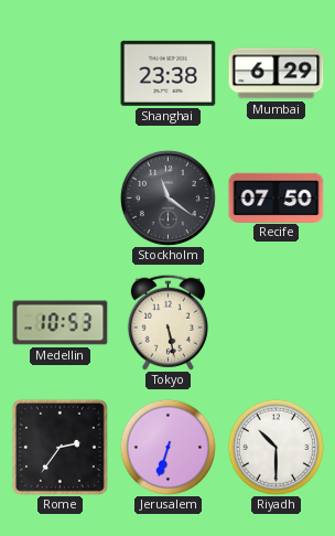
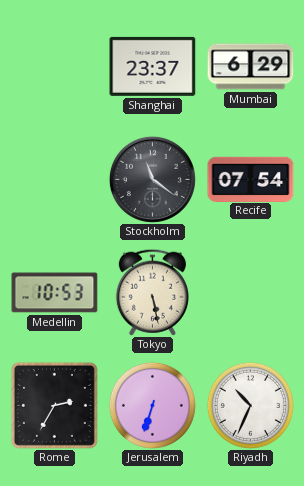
Shanghai: 23:38 -> 23:37
Recife: 07:50 -> 07:54
Rome: 2:36 -> 2:35
Riyadh: 10:30 -> 10:34
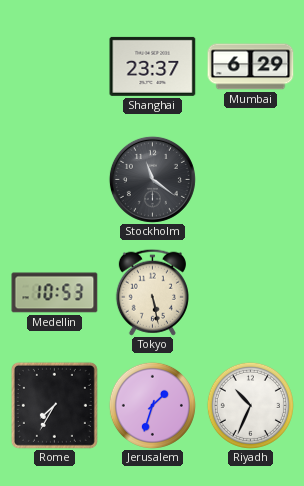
Recife: 07:54 -> none
Rome: 2:35 -> 7:35
Jerusalem: 6:33 -> 1:33
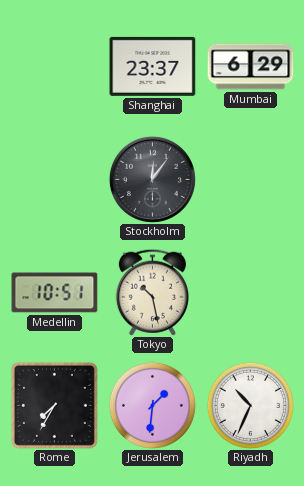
Stockholm: 11:21 -> 12:06
Medellin: 10:53 -> 10:51
Tokyo: 5:28 -> 10:28
Jerusalem: 1:33 -> 1:31
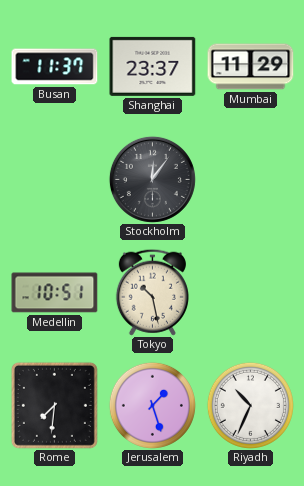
Busan: none -> 11:37
Mumbai: 6:29 -> 11:29
Rome: 7:35 -> 7:31
Jerusalem: 1:31 -> 1:27
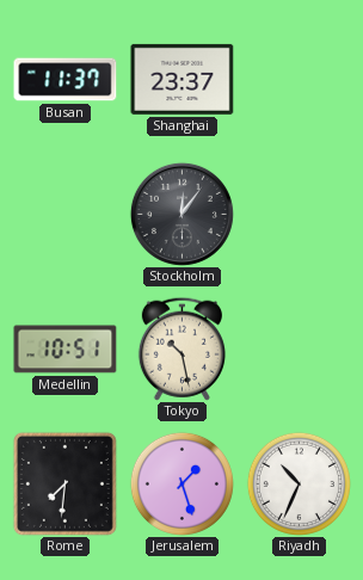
Mumbai: 11:29 -> none
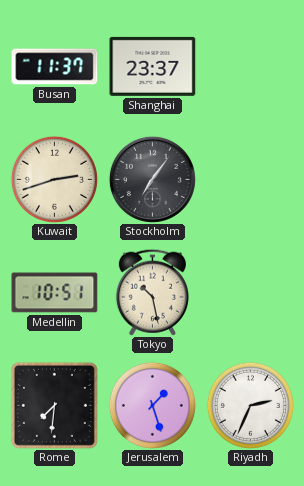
Kuwait: none -> 2:42
Stockholm: 12:06 -> 7:06
Riyadh: 10:34 -> 2:34
